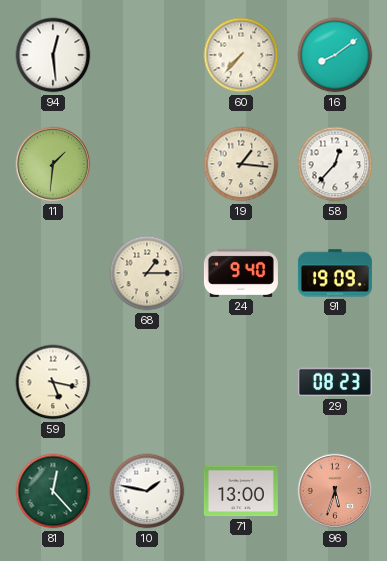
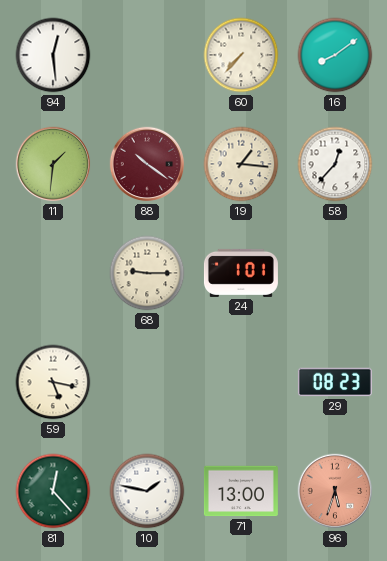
88: none -> 10:21
68: 1:15 -> 9:15
24: 9:40 -> 1:01
91: 19:09 -> none
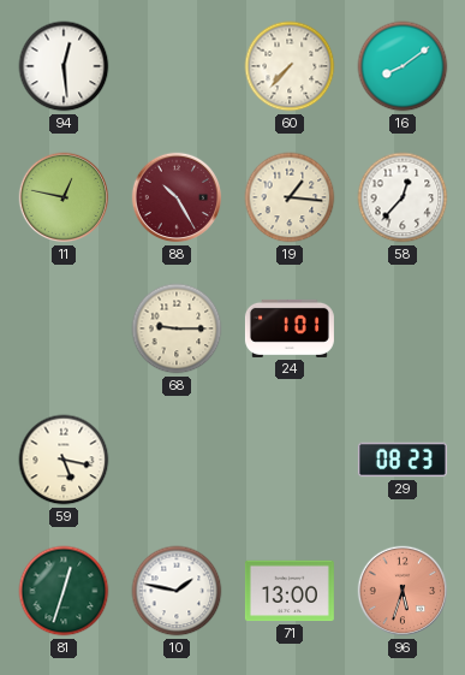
11: 1:31 -> 12:47
88: 10:21 -> 10:25
81: 12:23 -> 12:33
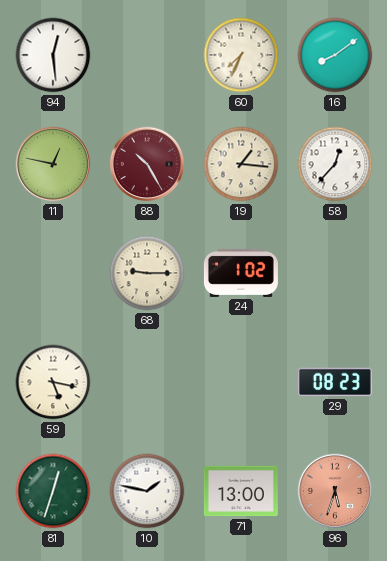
60: 7:37 -> 7:34
24: 1:01 -> 1:02
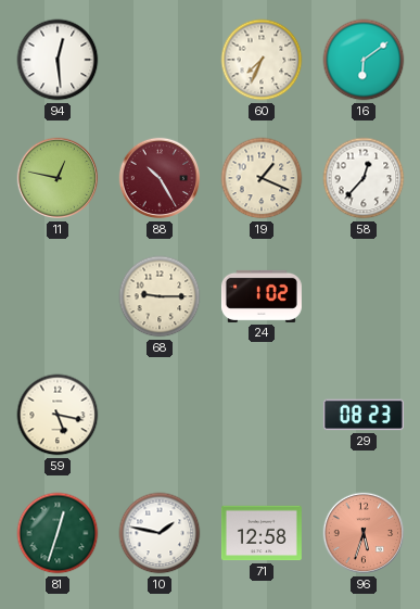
16: 8:09 -> 6:09
19: 1:16 -> 1:19
71: 13:00 -> 12:58
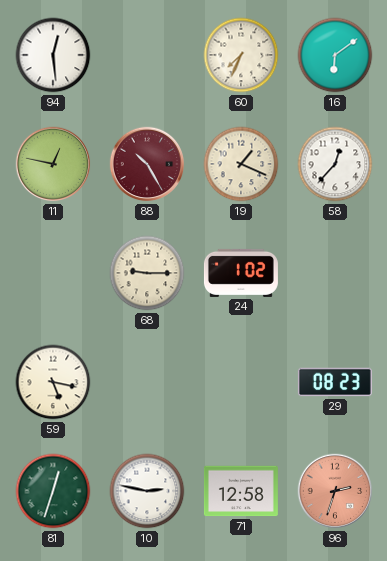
10: 1:47 -> 2:47
96: 5:33 -> 2:33
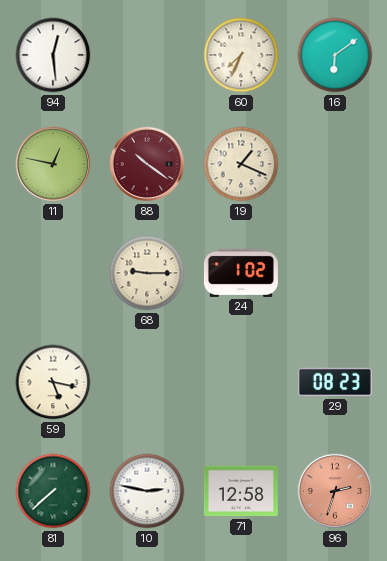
88: 10:25 -> 10:21
58: 12:37 -> none
81: 12:33 -> 7:38
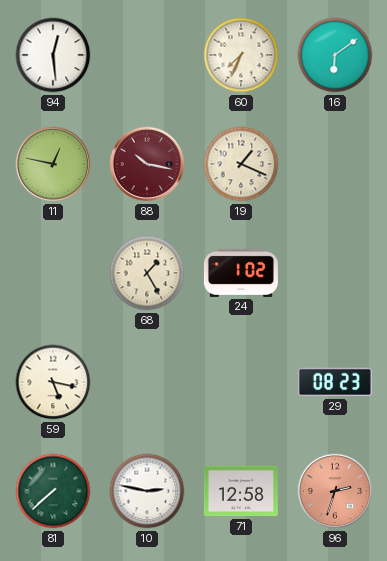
88: 10:21 -> 10:17
68: 9:15 -> 1:25
